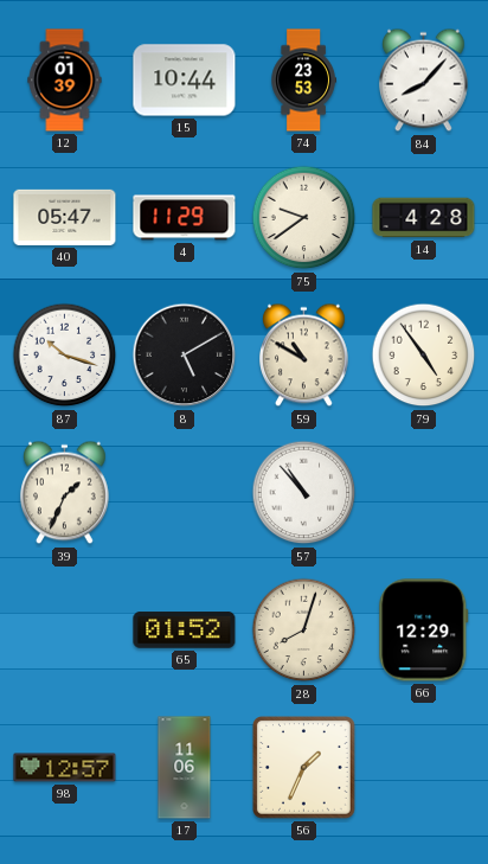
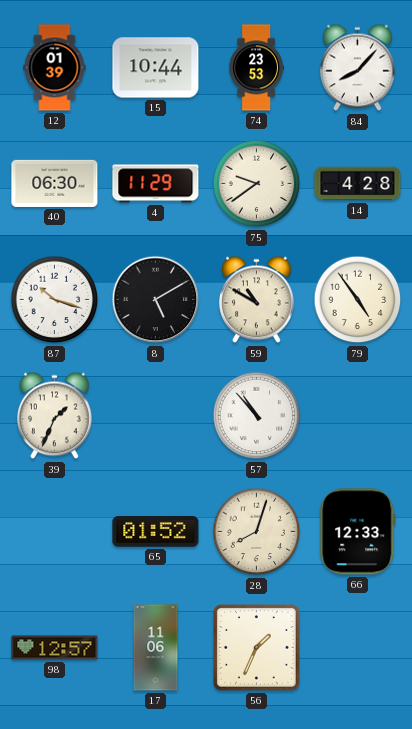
40: 05:47 -> 06:30
66: 12:29 -> 12:33
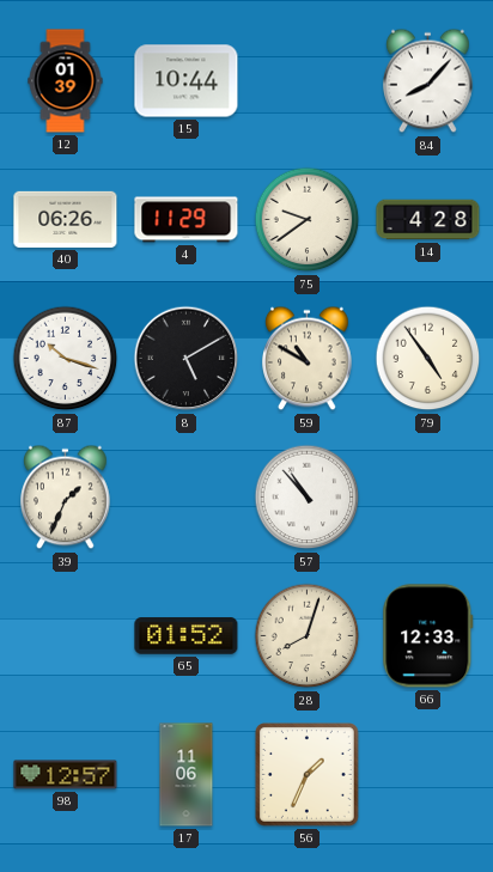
74: 23:53 -> none
40: 06:30 -> 06:26
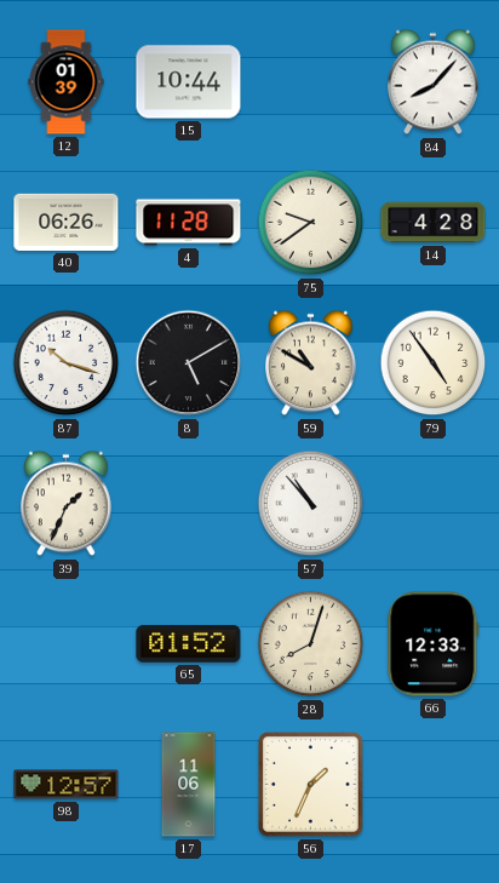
4: 11:29 -> 11:28
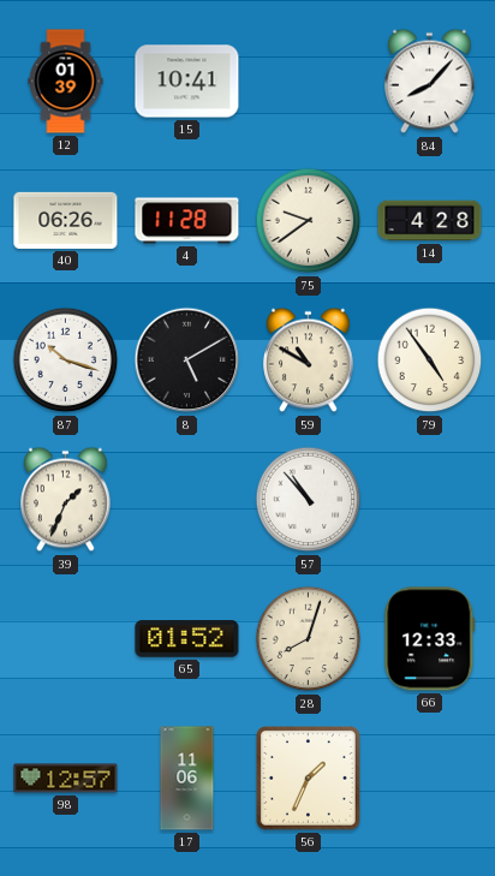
15: 10:44 -> 10:41
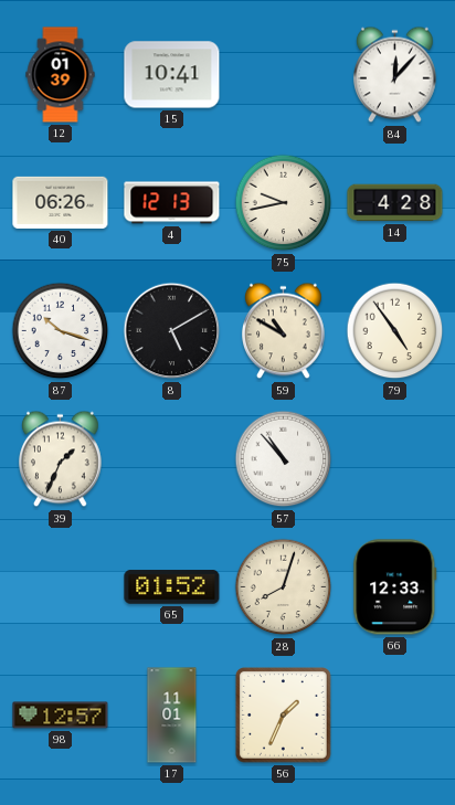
84: 8:07 -> 12:07
4: 11:28 -> 12:13
75: 9:39 -> 9:43
17: 11:06 -> 11:01
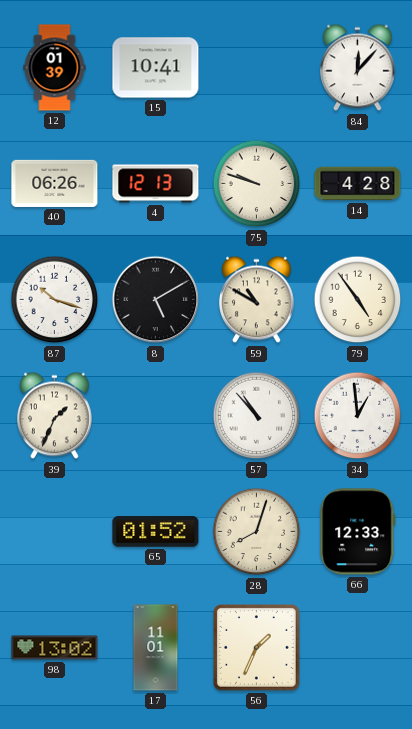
75: 9:43 -> 9:48
34: none -> 12:59
98: 12:57 -> 13:02
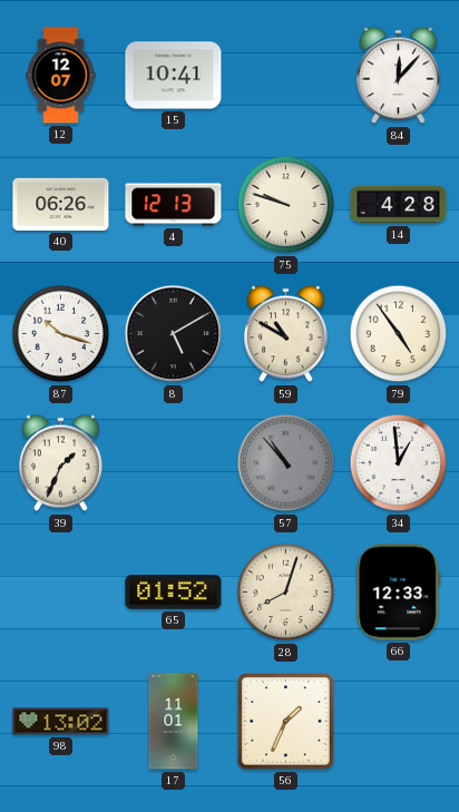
12: 01:39 -> 12:07
57 dial: white -> grey
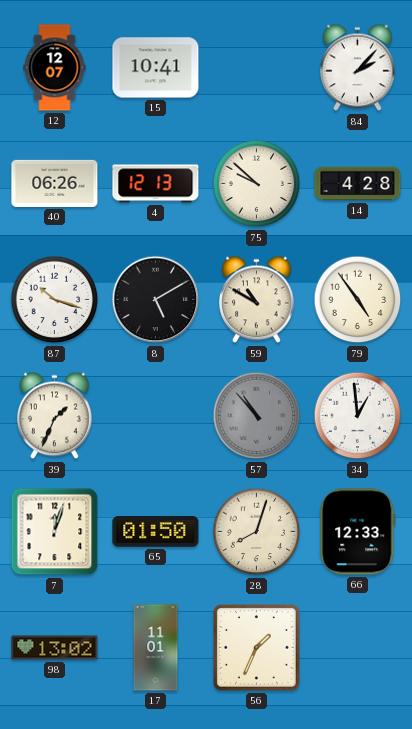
84: 12:07 -> 2:07
75: 9:48 -> 9:52
7: none -> 12:03
65: 01:52 -> 01:50
